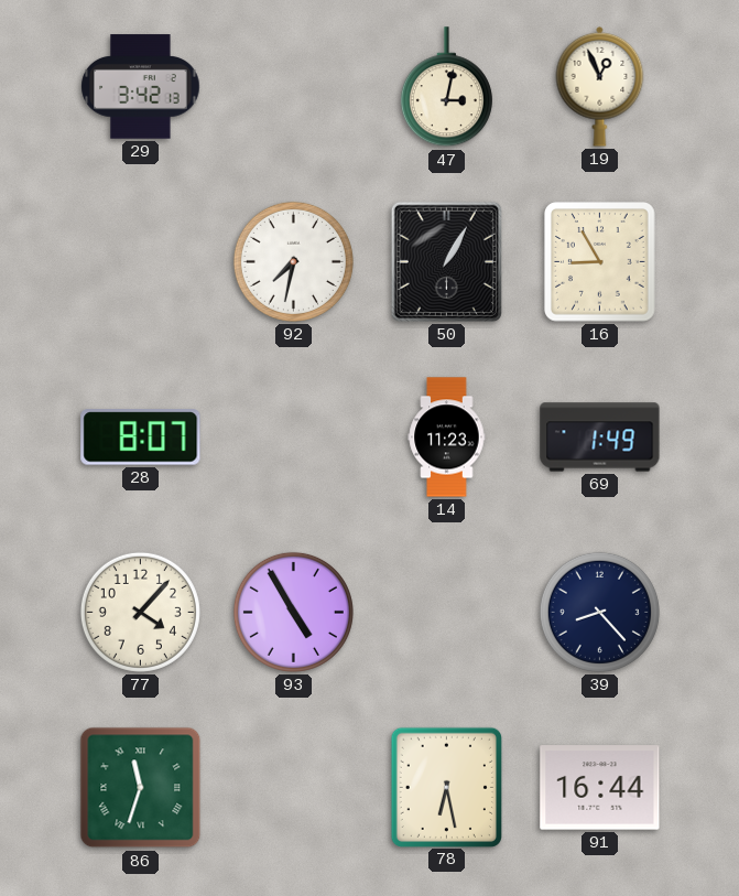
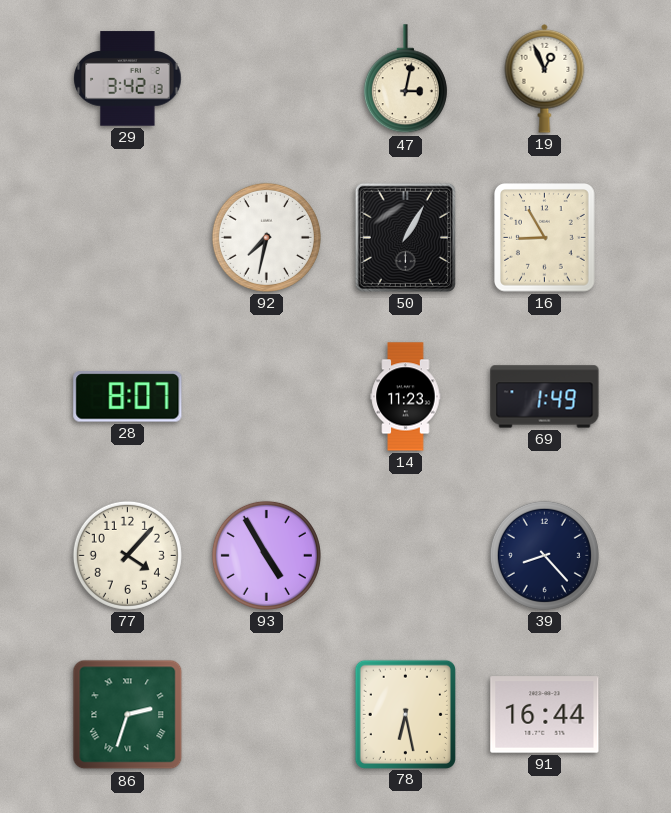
86: 11:33 -> 2:33
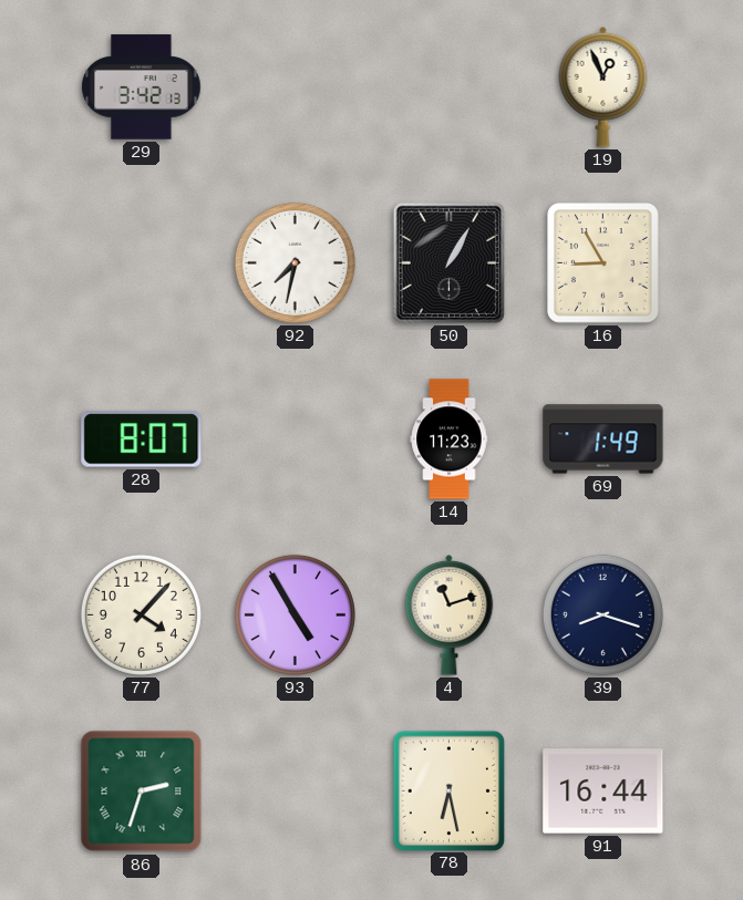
47: 3:02 -> none
4: none -> 11:12
39: 8:23 -> 8:18
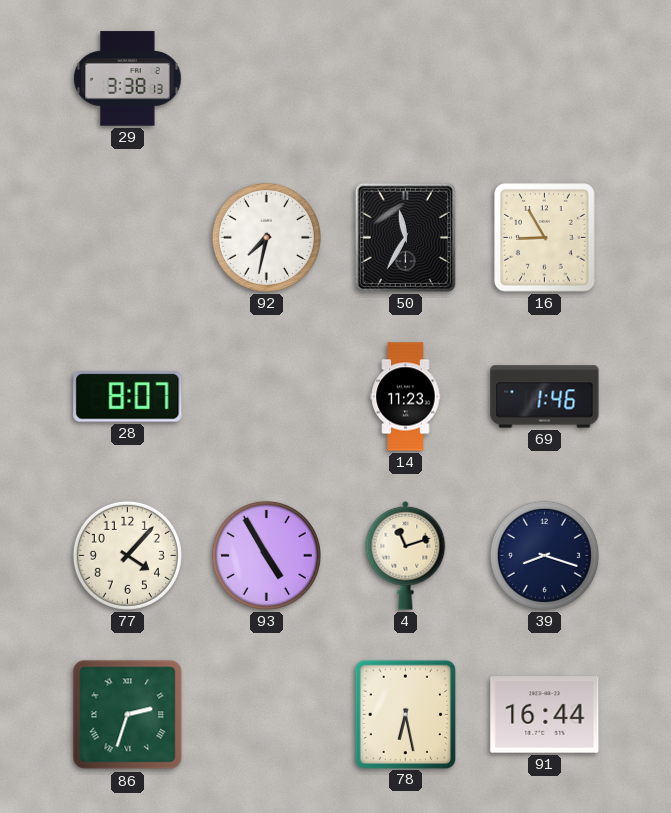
29: 3:42 -> 3:38
19: 12:56 -> none
50: 1:05 -> 11:35
69: 1:49 -> 1:46
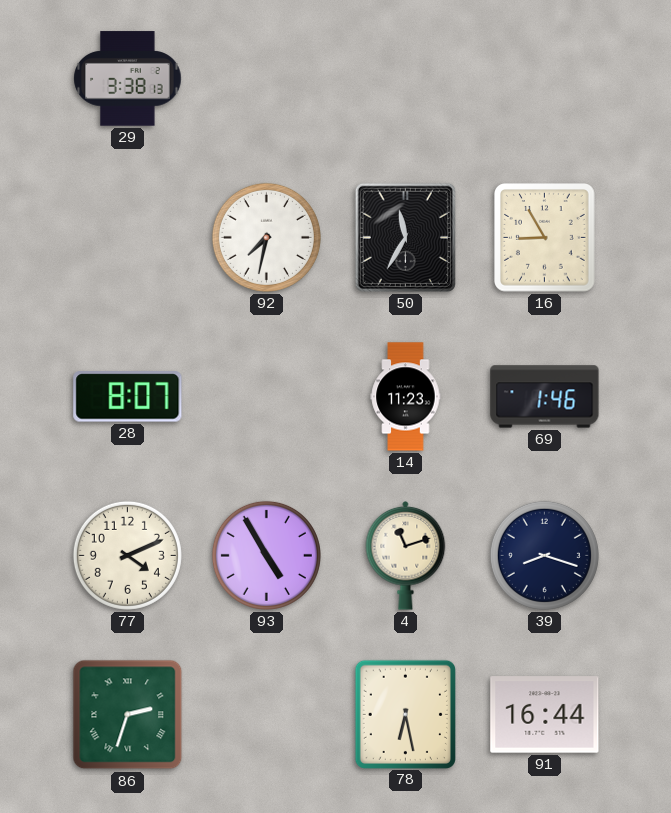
77: 4:07 -> 4:11
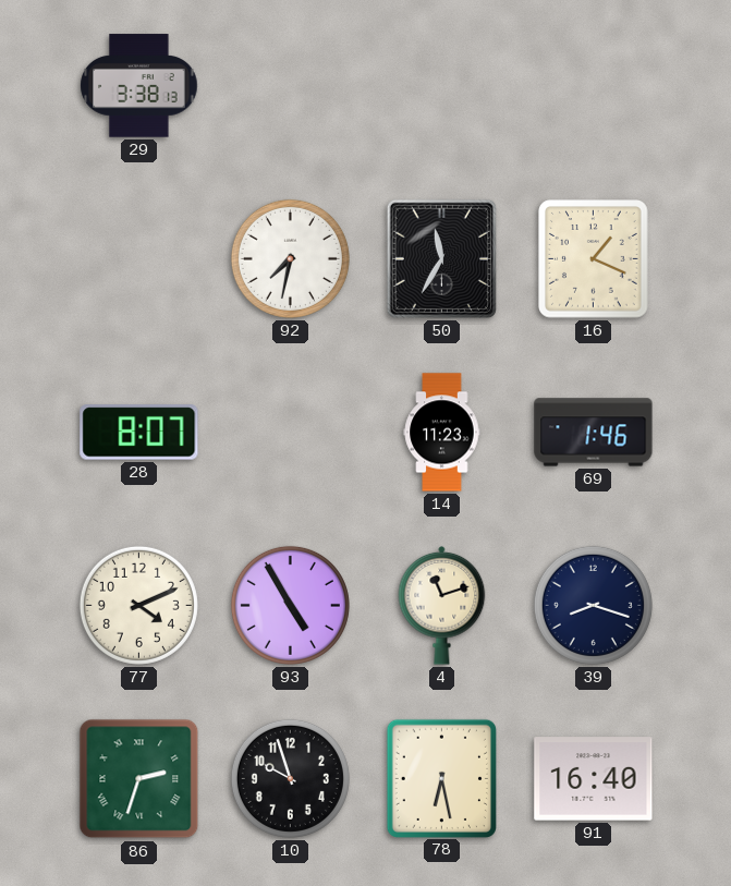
16: 8:55 -> 1:19
10: none -> 9:57
91: 16:44 -> 16:40
